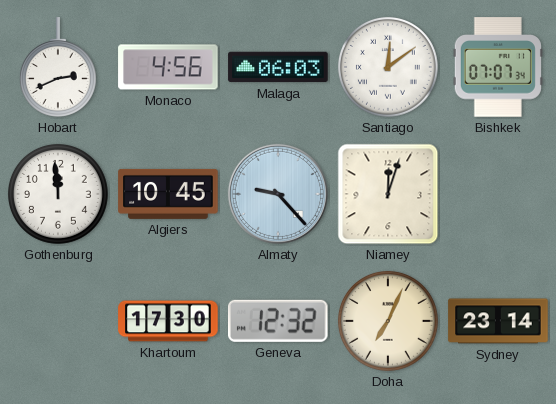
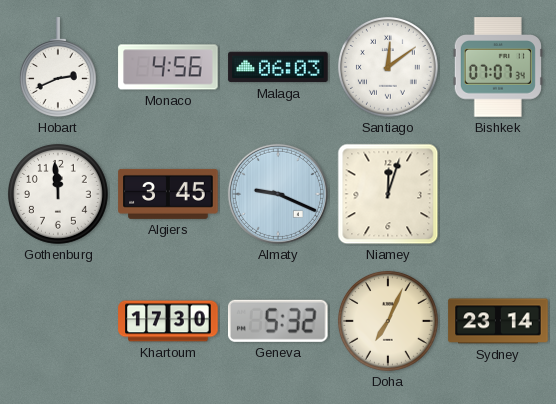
Algiers: 10:45 -> 3:45
Almaty: 9:23 -> 9:19
Geneva: 12:32 -> 5:32
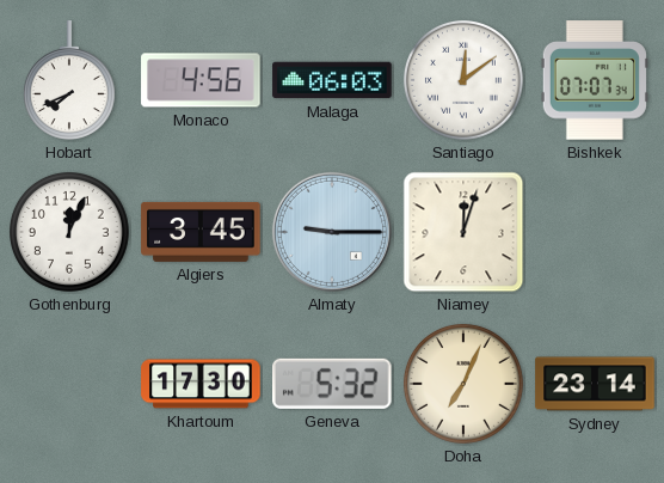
Hobart: 2:41 -> 7:41
Gothenburg: 11:59 -> 12:04
Almaty: 9:19 -> 9:15
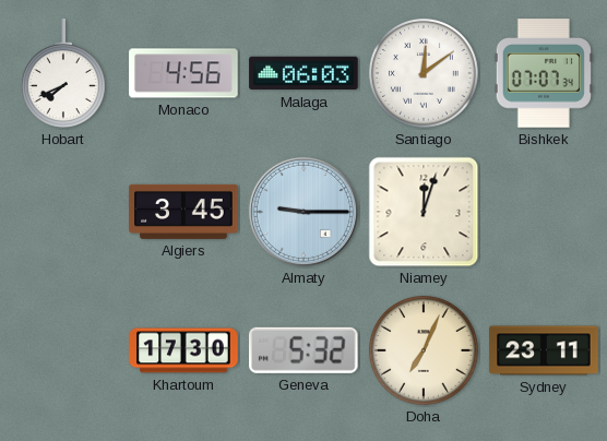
Gothenburg: 12:04 -> none
Sydney: 23:14 -> 23:11
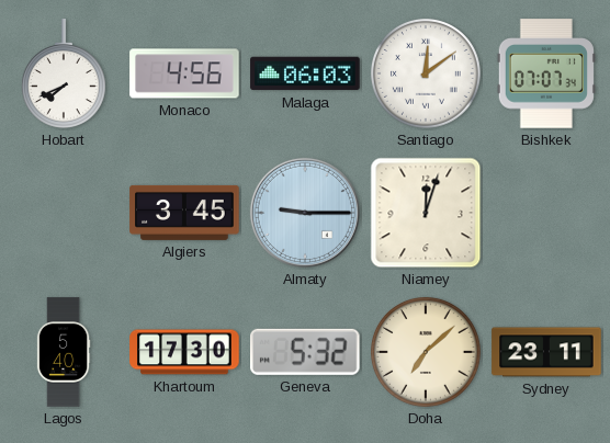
Lagos: none -> 5:40
Doha: 7:04 -> 7:08
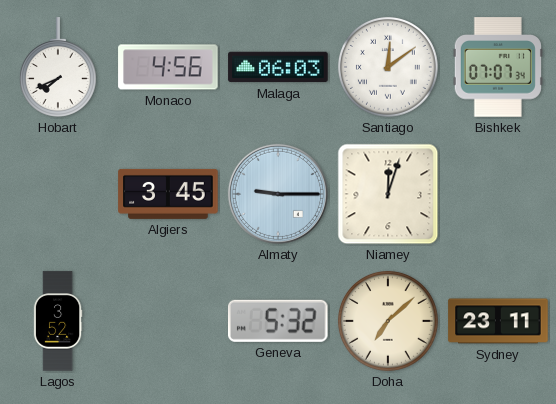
Lagos: 5:40 -> 3:52
Khartoum: 17:30 -> none
